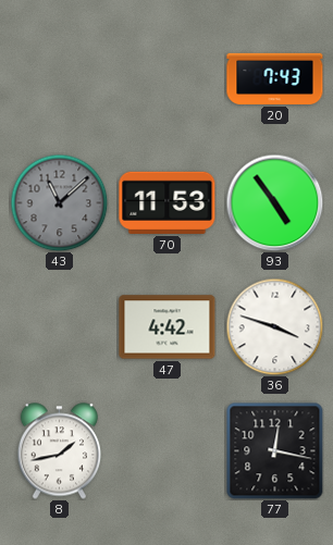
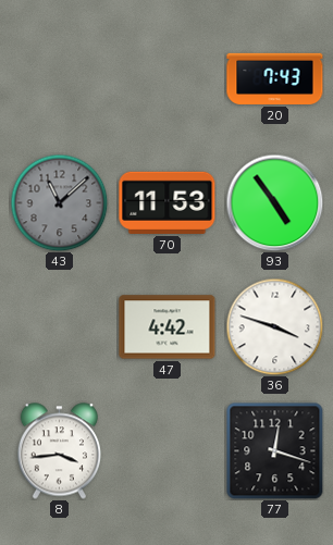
8: 1:43 -> 3:44
77: 12:17 -> 12:18
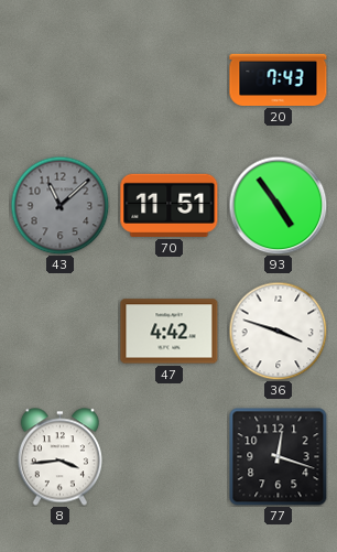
70: 11:53 -> 11:51
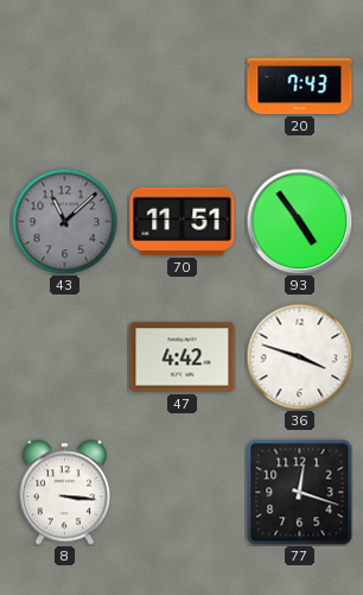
8: 3:44 -> 3:16
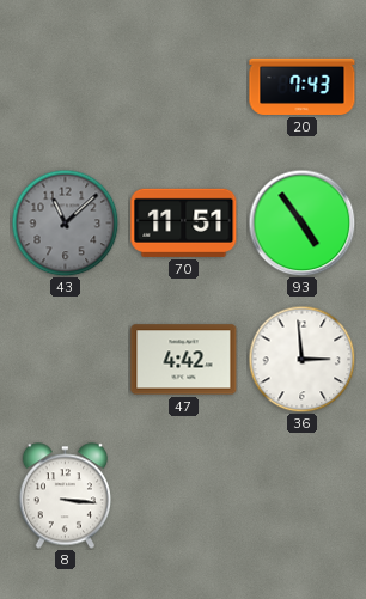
36: 3:48 -> 2:59
77: 12:18 -> none
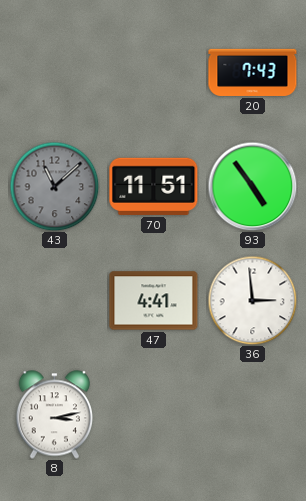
47: 4:42 -> 4:41
8: 3:16 -> 3:13
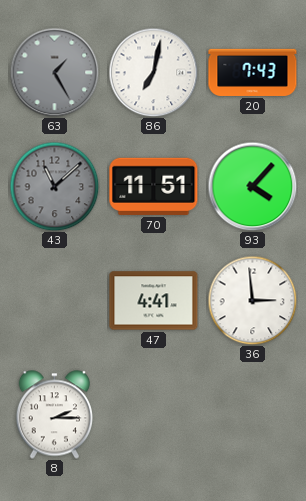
63: none -> 1:25
86: none -> 7:02
93: 4:54 -> 4:07
8: 3:13 -> 2:15
